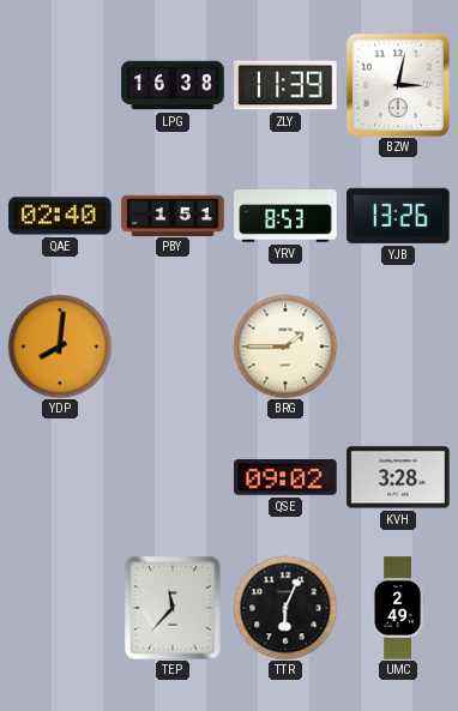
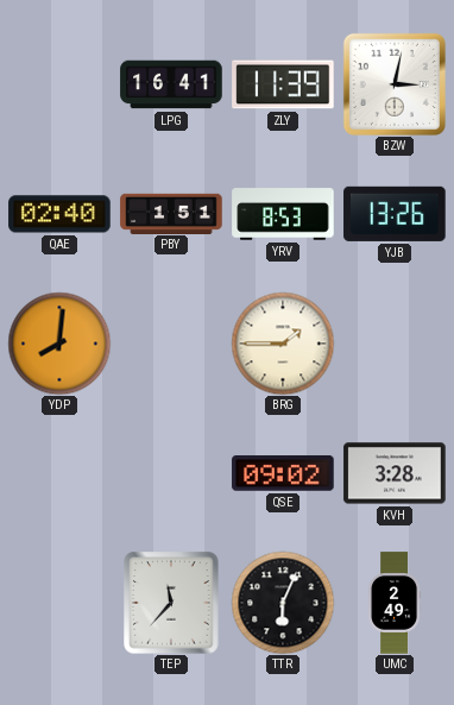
LPG: 16:38 -> 16:41
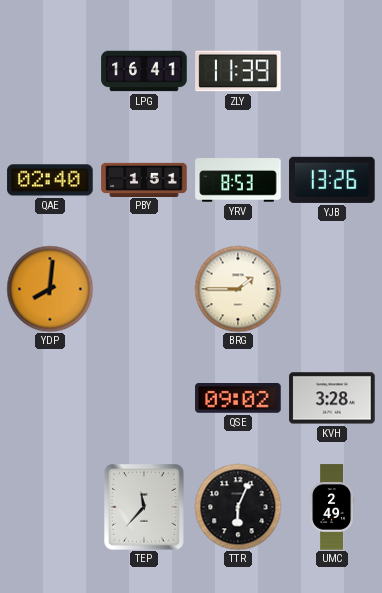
BZW: 3:02 -> none
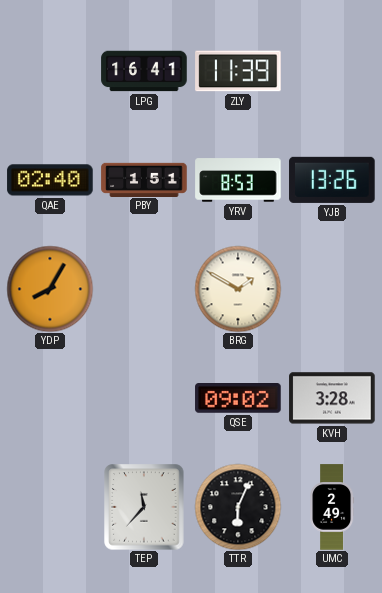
YDP: 8:01 -> 8:05
BRG: 1:45 -> 1:50
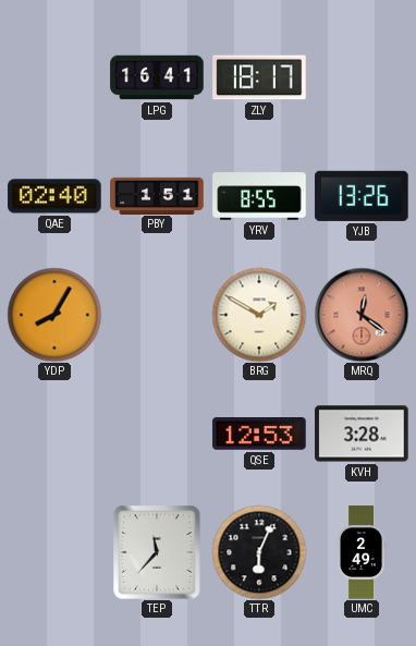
ZLY: 11:39 -> 18:17
YRV: 8:53 -> 8:55
MRQ: none -> 12:21
QSE: 09:02 -> 12:53
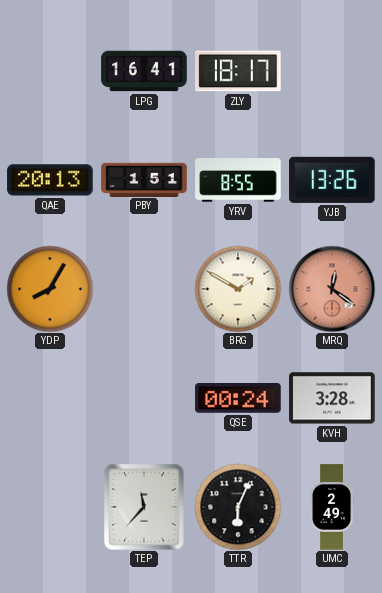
QAE: 02:40 -> 20:13
QSE: 12:53 -> 00:24
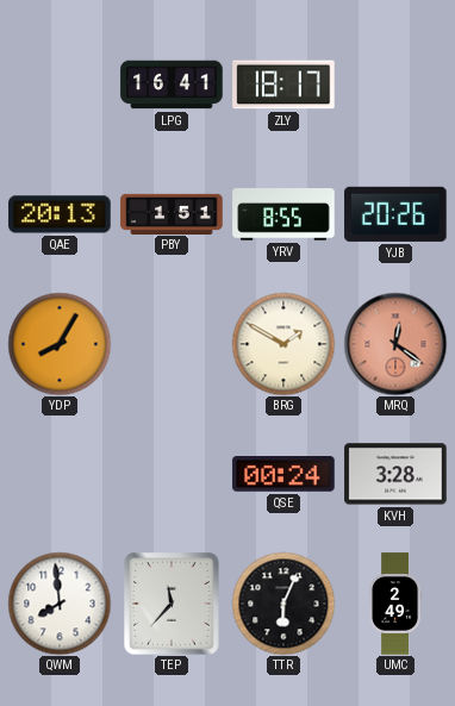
YJB: 13:26 -> 20:26
QWM: none -> 7:59
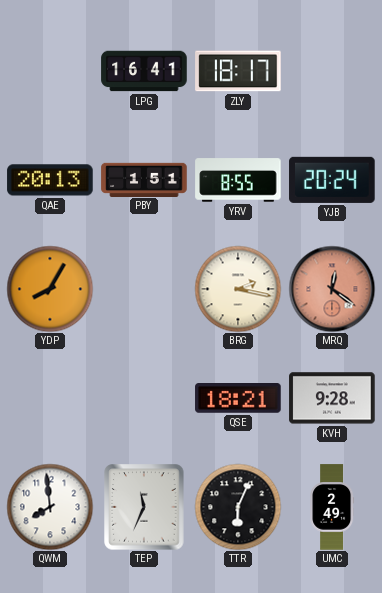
YJB: 20:26 -> 20:24
BRG: 1:50 -> 2:17
QSE: 00:24 -> 18:21
KVH: 3:28 -> 9:28
TEP: 11:37 -> 11:34
